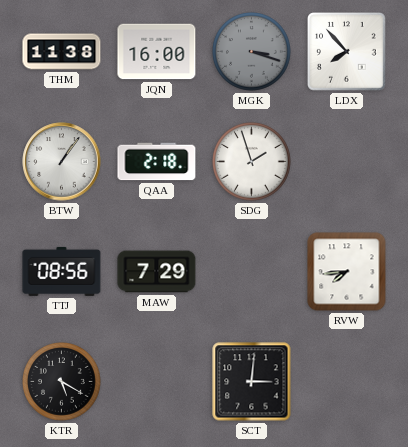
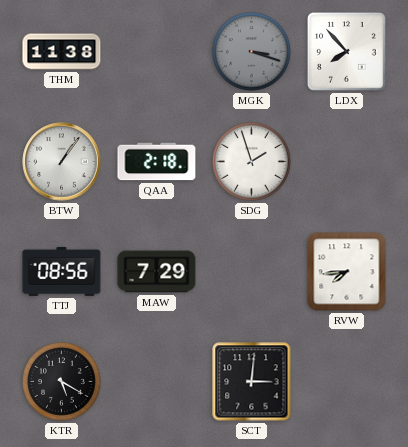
JQN: 16:00 -> none
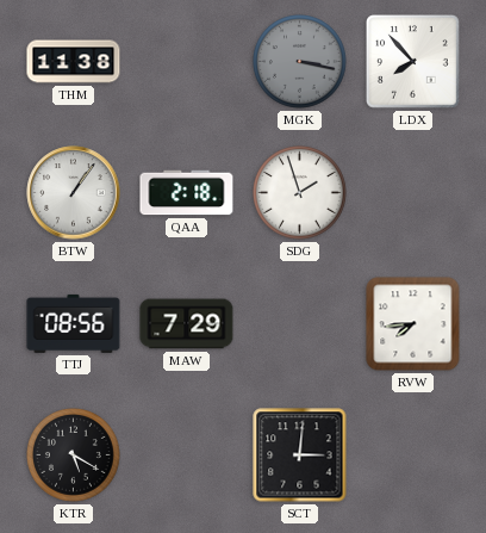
MGK: 3:18 -> 3:17
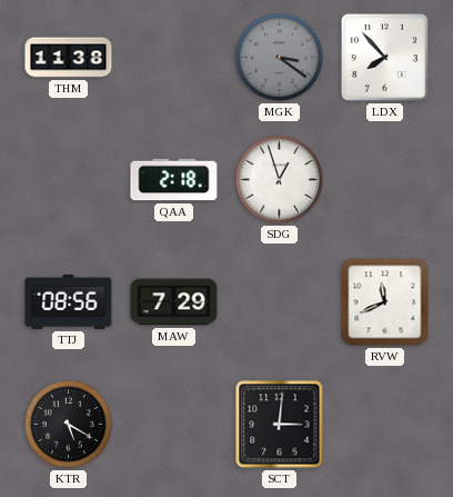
MGK: 3:17 -> 3:21
BTW: 1:06 -> none
SDG: 1:57 -> 12:57
RVW: 7:44 -> 11:41
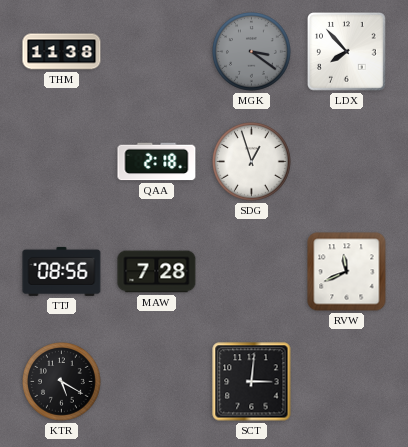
MAW: 7:29 -> 7:28
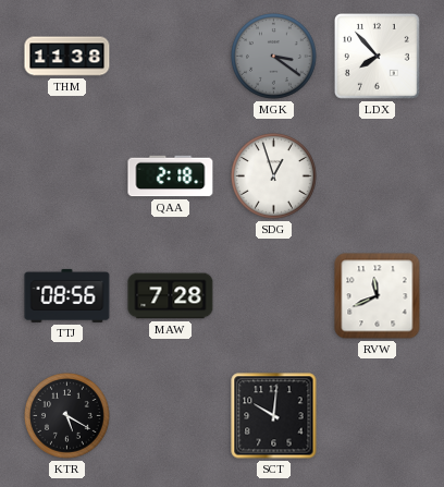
SCT: 3:01 -> 10:01
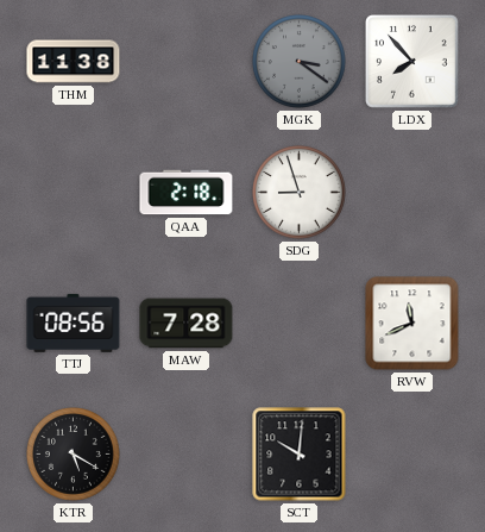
SDG: 12:57 -> 8:57
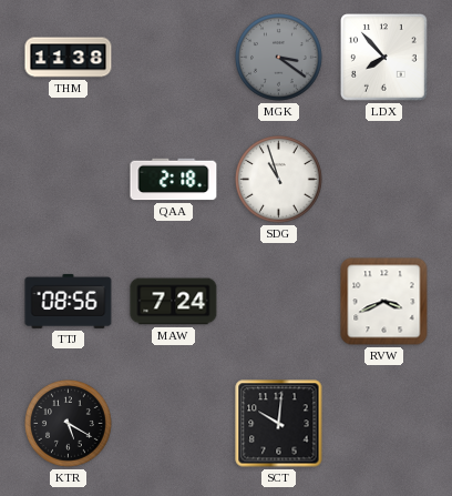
SDG: 8:57 -> 10:57
MAW: 7:28 -> 7:24
RVW: 11:41 -> 3:41
